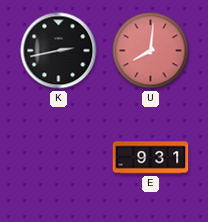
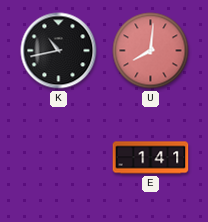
K: 2:43 -> 10:43
E: 9:31 -> 1:41
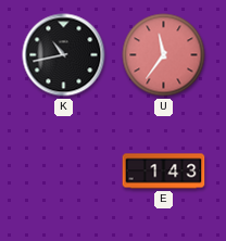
U: 8:01 -> 11:36
E: 1:41 -> 1:43
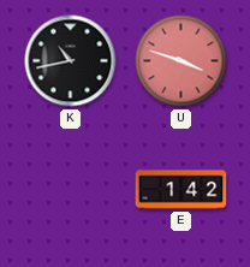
U: 11:36 -> 3:48
E: 1:43 -> 1:42
